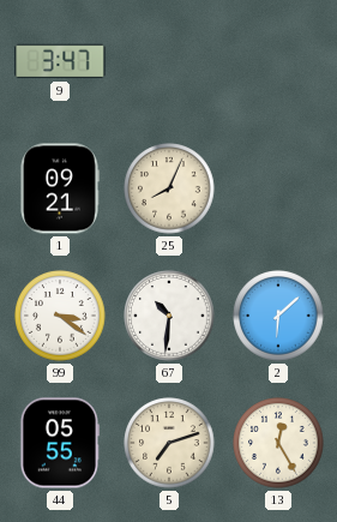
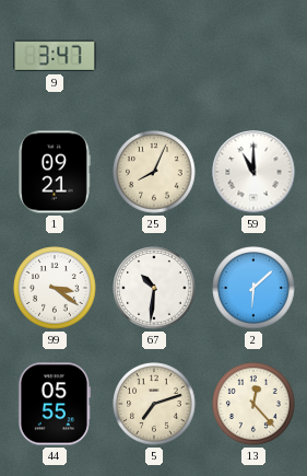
59: none -> 11:00
13: 12:25 -> 12:23
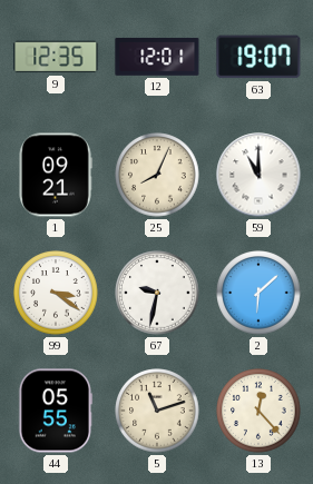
9: 3:47 -> 12:35
12: none -> 12:01
63: none -> 19:07
67: 10:31 -> 9:32
5: 7:12 -> 11:12
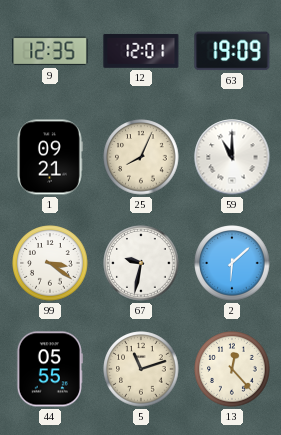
63: 19:07 -> 19:09
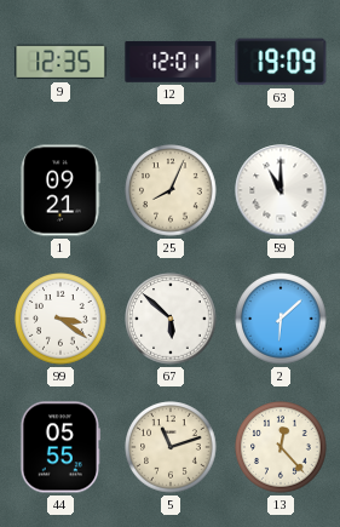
67: 9:32 -> 5:52
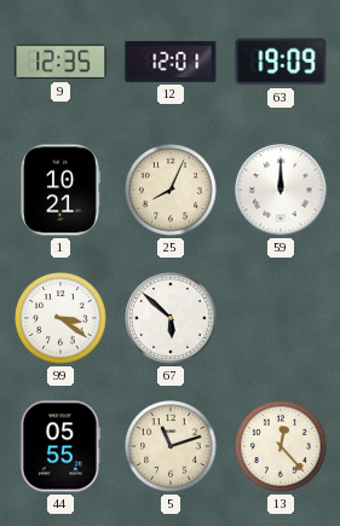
1: 09:21 -> 10:21
59: 11:00 -> 12:00
2: 6:08 -> none
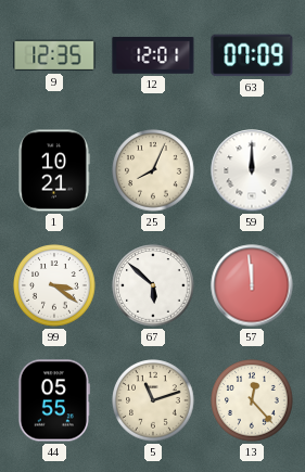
63: 19:09 -> 07:09
57: none -> 11:59
